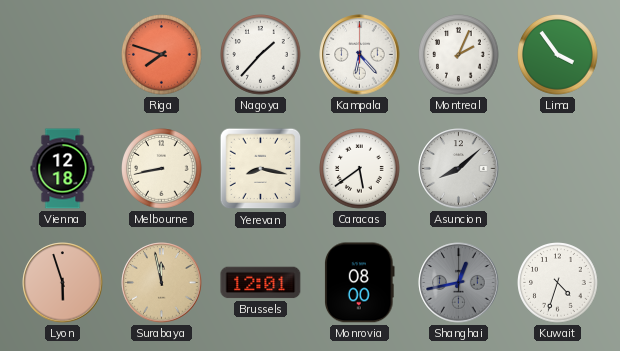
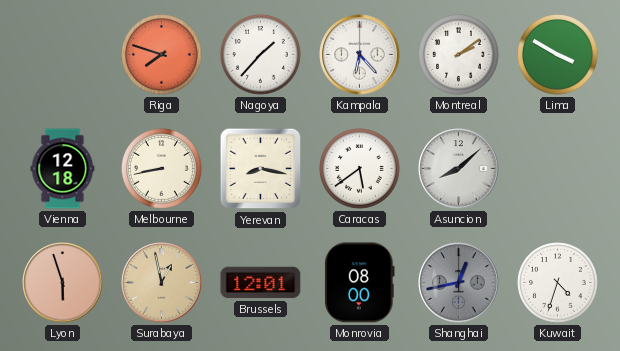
Montreal: 2:04 -> 2:09
Lima: 3:54 -> 3:50
Surabaya: 11:58 -> 12:58
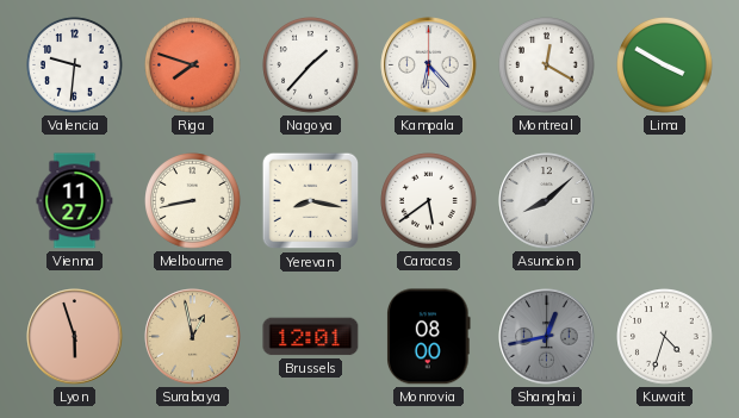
Valencia: none -> 9:31
Montreal: 2:09 -> 12:20
Vienna: 12:18 -> 11:27
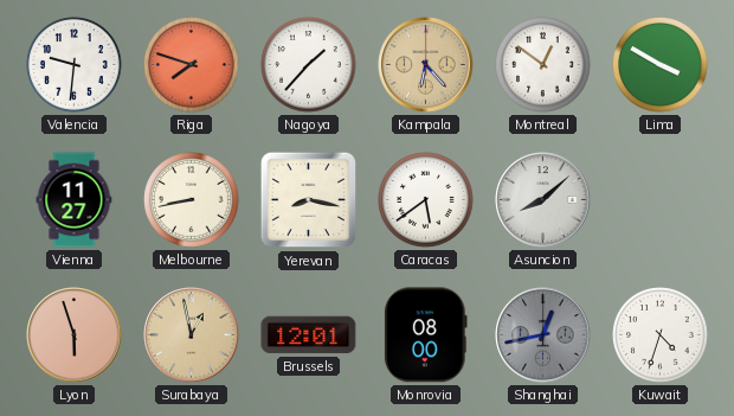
Kampala dial: white -> champagne
Montreal: 12:20 -> 12:51
